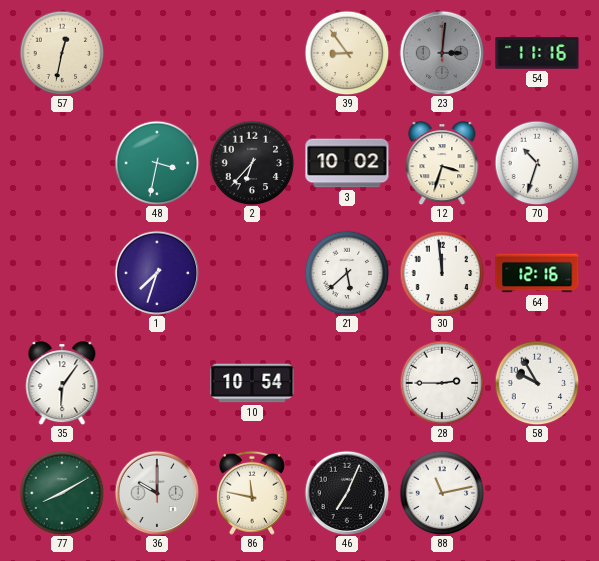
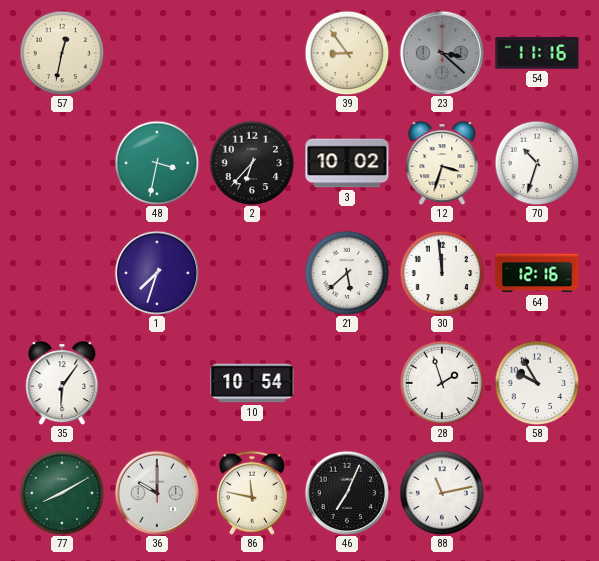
23: 3:01 -> 3:22
28: 2:45 -> 1:57
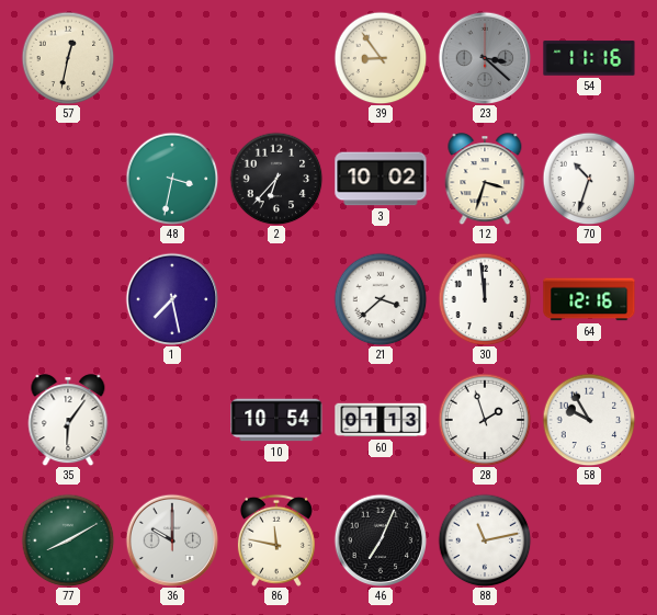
1: 7:33 -> 7:28
21: 5:38 -> 3:38
60: none -> 01:13
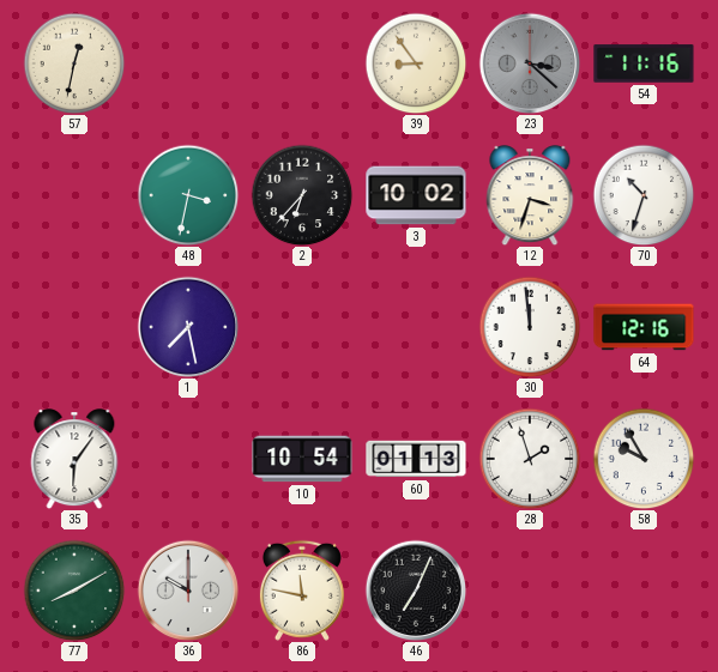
21: 3:38 -> none
88: 11:13 -> none
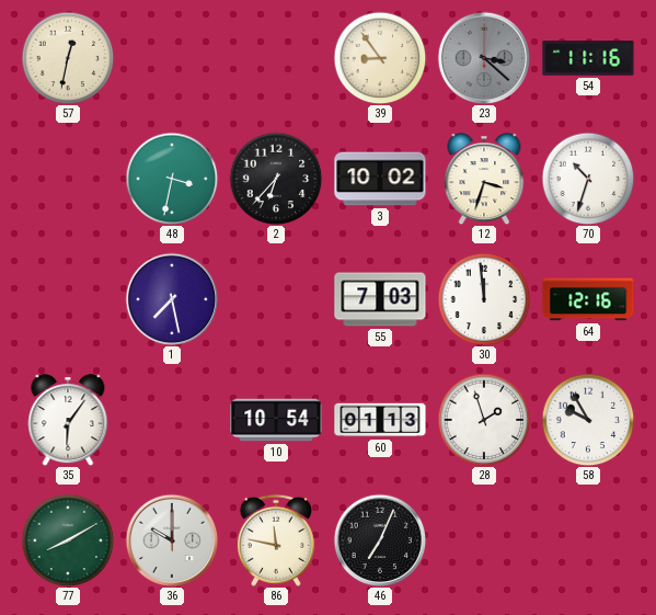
55: none -> 7:03
